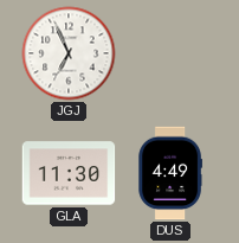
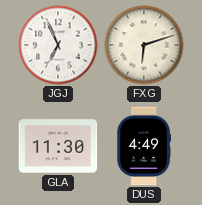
FXG: none -> 6:12
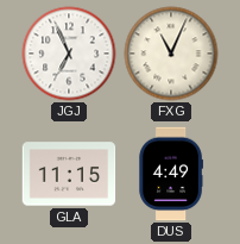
FXG: 6:12 -> 11:04
GLA: 11:30 -> 11:15
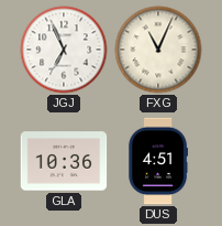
GLA: 11:15 -> 10:36
DUS: 4:49 -> 4:51
